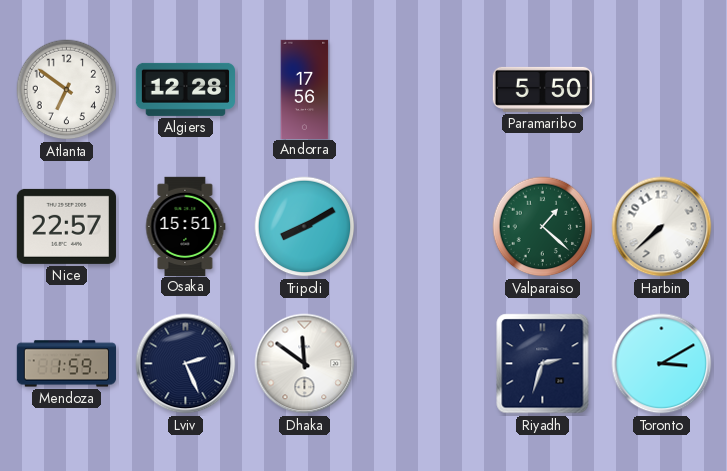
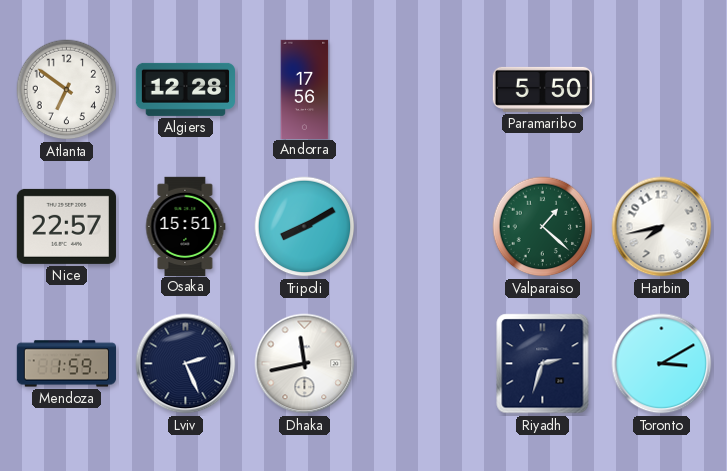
Harbin: 7:38 -> 7:43
Dhaka: 11:51 -> 11:43
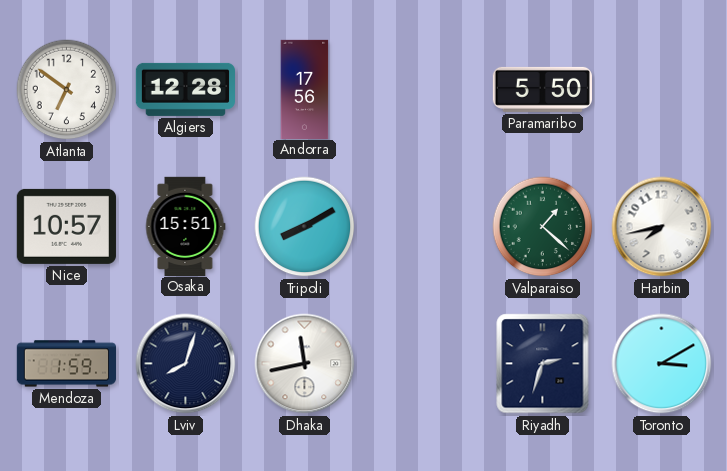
Nice: 22:57 -> 10:57
Lviv: 2:26 -> 8:03
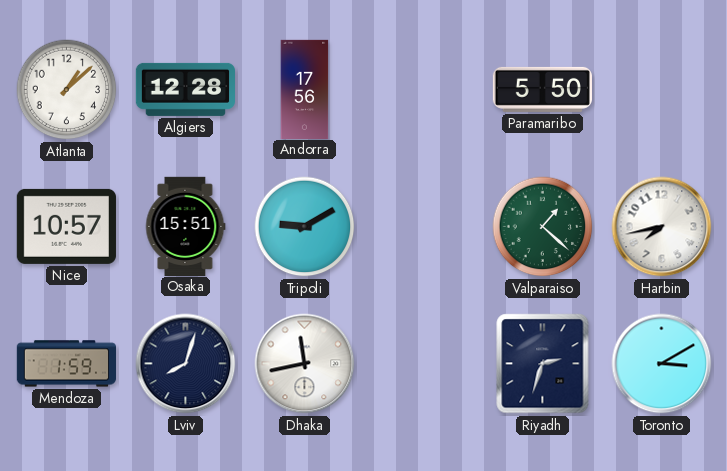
Atlanta: 6:51 -> 1:08
Tripoli: 8:10 -> 9:10
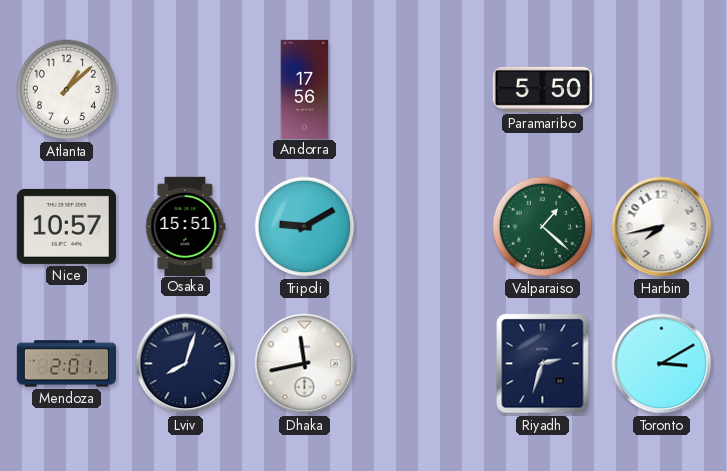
Algiers: 12:28 -> none
Mendoza: 1:59 -> 2:01
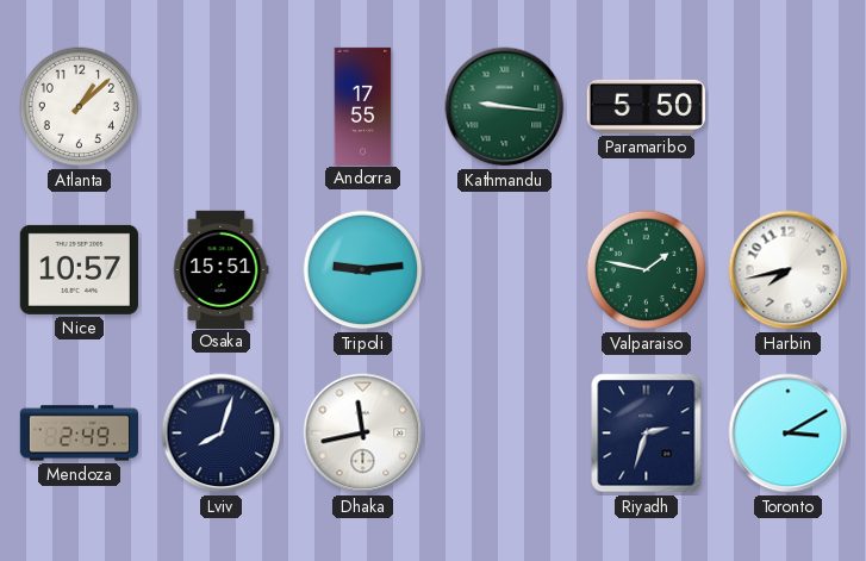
Andorra: 17:56 -> 17:55
Kathmandu: none -> 9:16
Tripoli: 9:10 -> 9:14
Valparaiso: 1:22 -> 1:47
Mendoza: 2:01 -> 2:49
